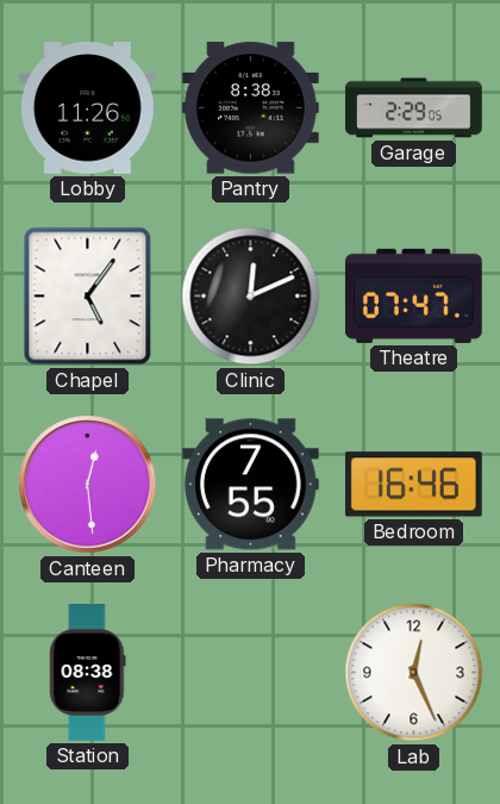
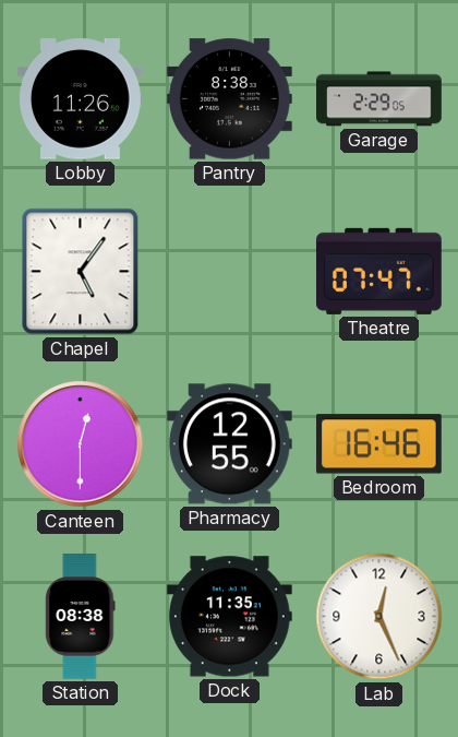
Clinic: 12:11 -> none
Canteen: 12:29 -> 12:30
Pharmacy: 7:55 -> 12:55
Dock: none -> 11:35
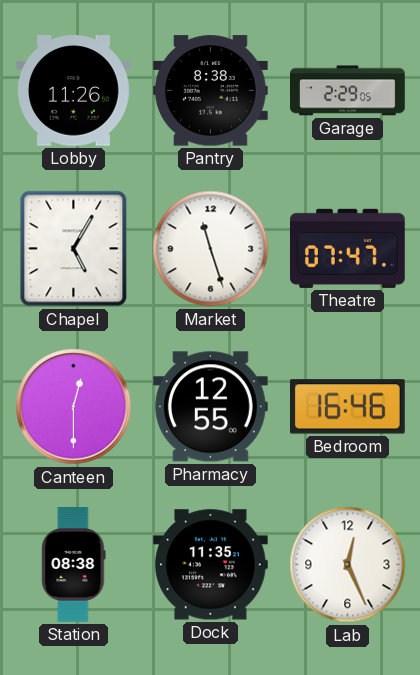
Chapel: 5:06 -> 5:05
Market: none -> 11:27
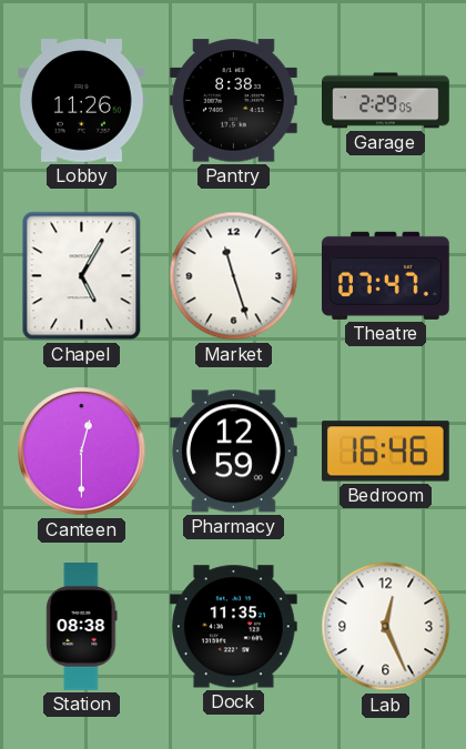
Pharmacy: 12:55 -> 12:59
